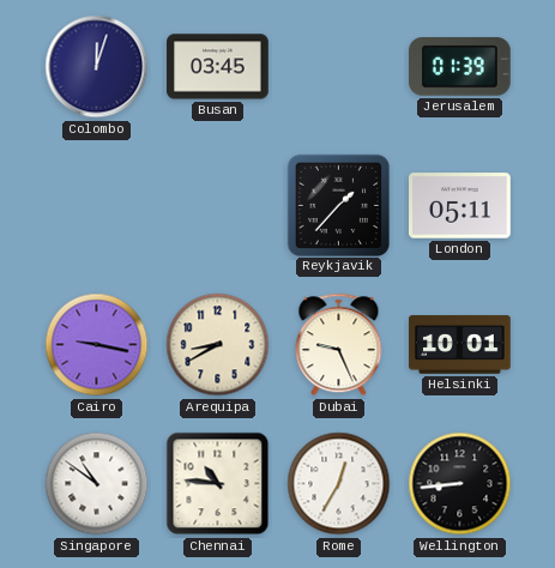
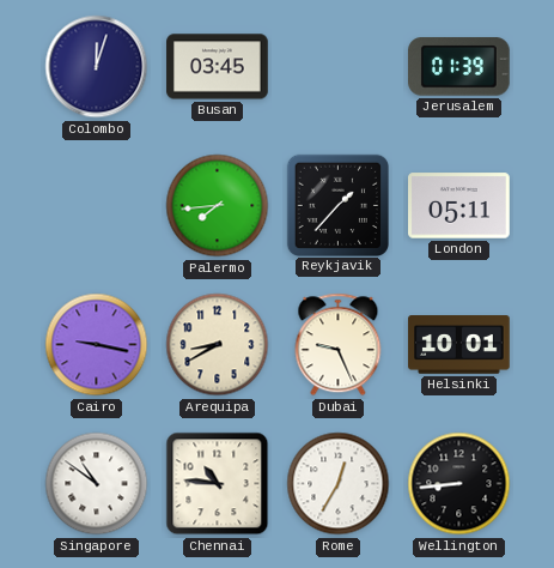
Palermo: none -> 7:44
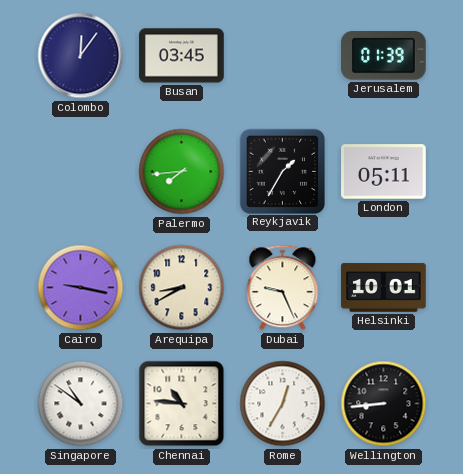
Colombo: 12:03 -> 12:06
Reykjavik: 1:37 -> 1:35
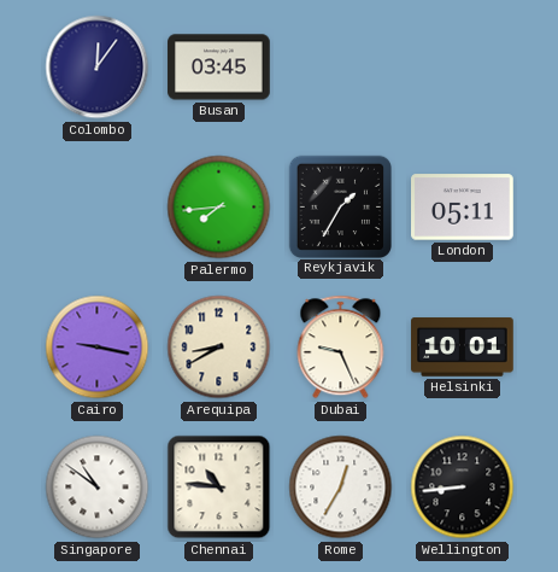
Jerusalem: 01:39 -> none
